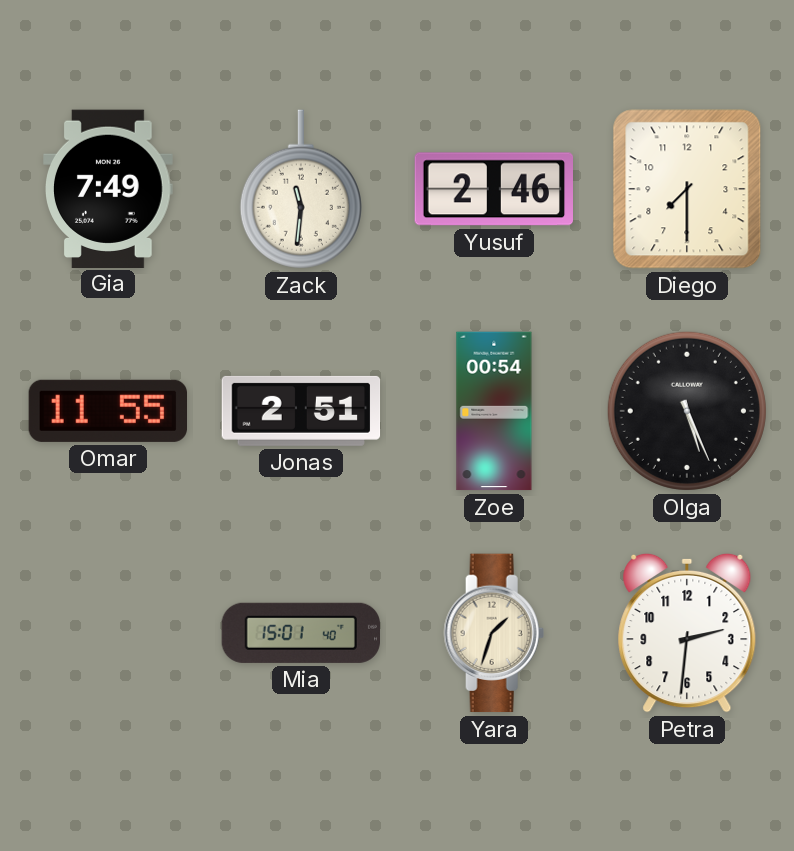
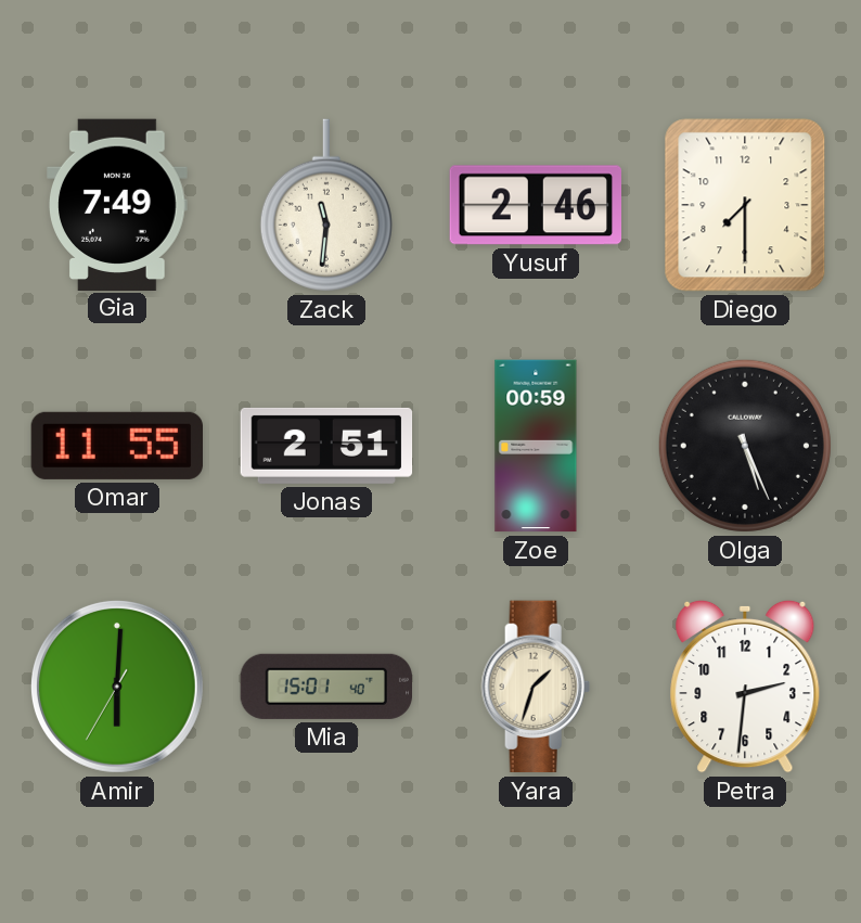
Zoe: 00:54 -> 00:59
Amir: none -> 6:00
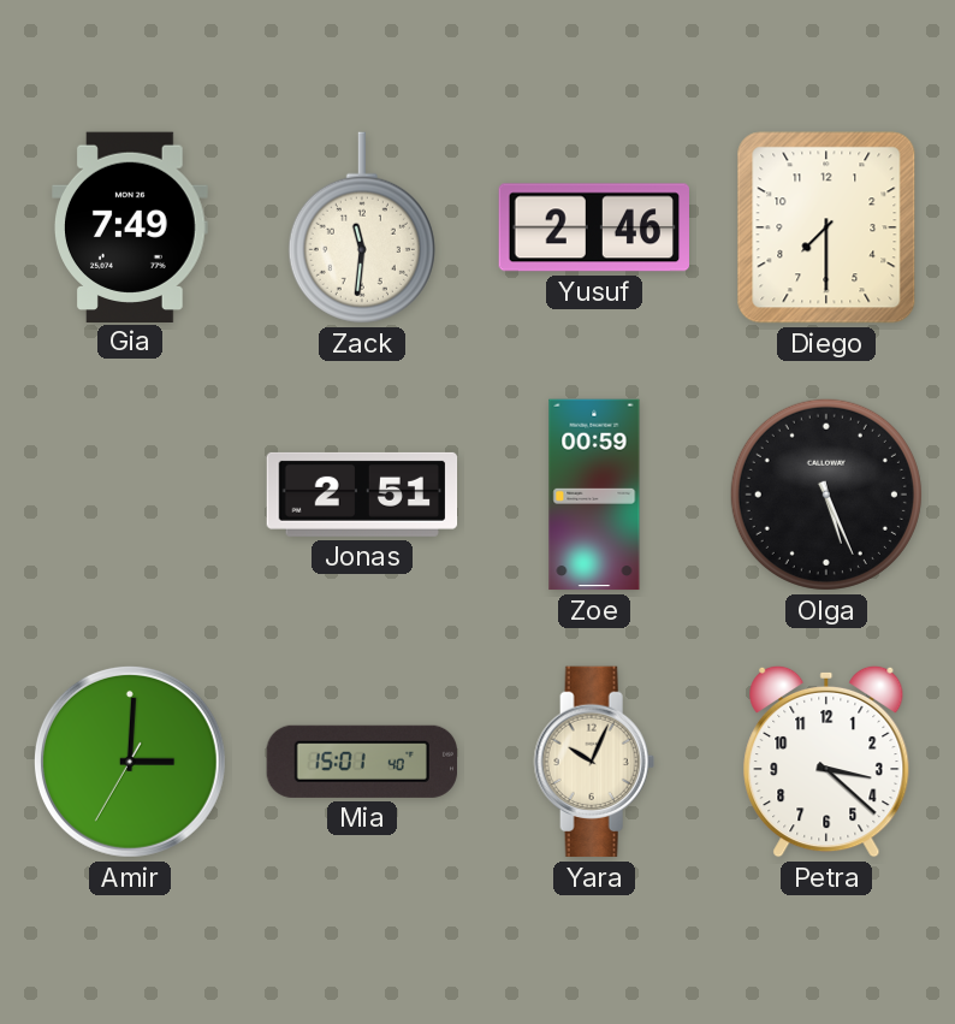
Omar: 11:55 -> none
Amir: 6:00 -> 3:00
Yara: 1:33 -> 10:04
Petra: 2:31 -> 3:22
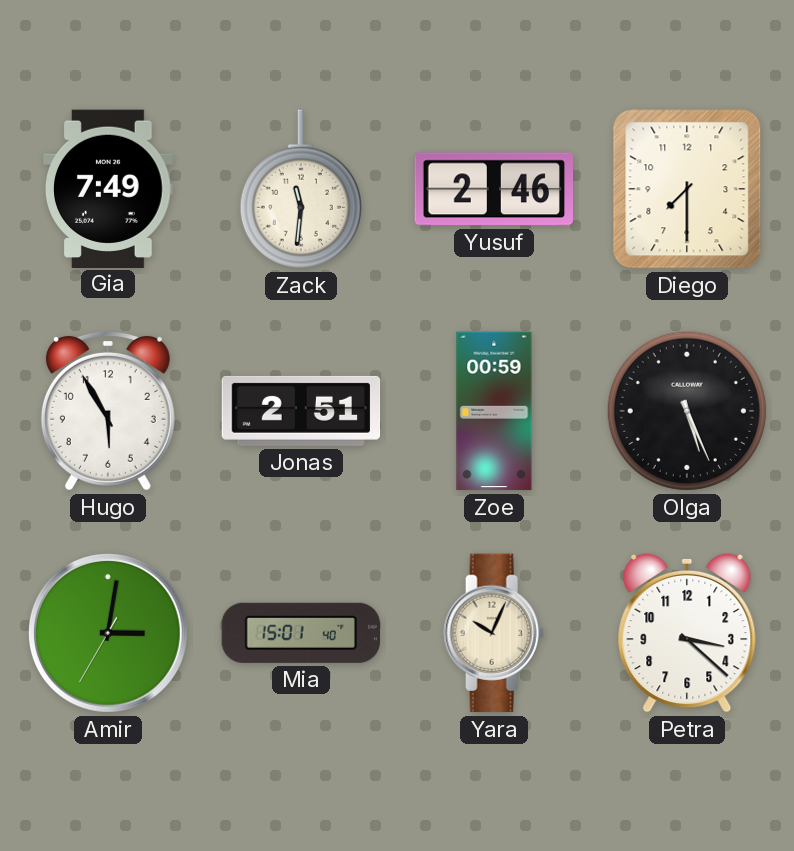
Hugo: none -> 5:55
Amir: 3:00 -> 3:01
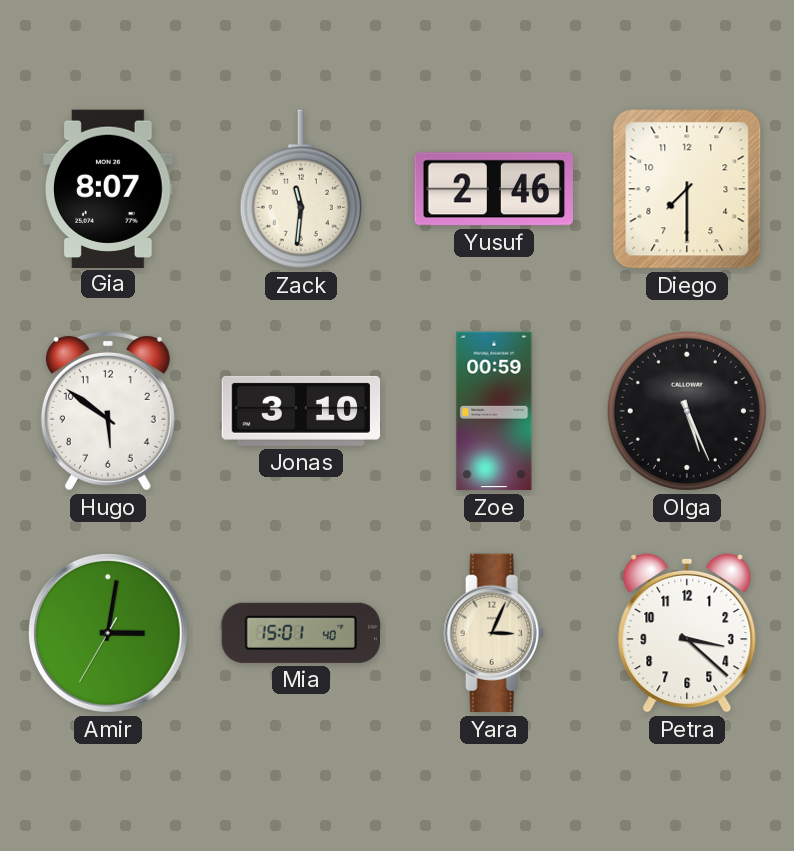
Gia: 7:49 -> 8:07
Hugo: 5:55 -> 5:51
Jonas: 2:51 -> 3:10
Yara: 10:04 -> 3:04
